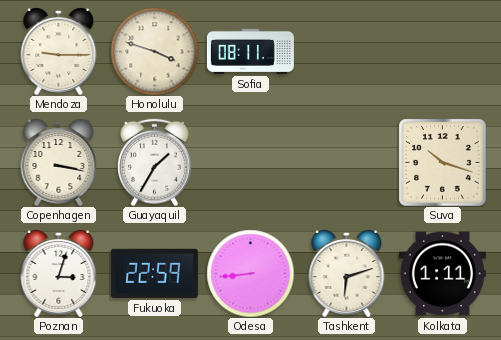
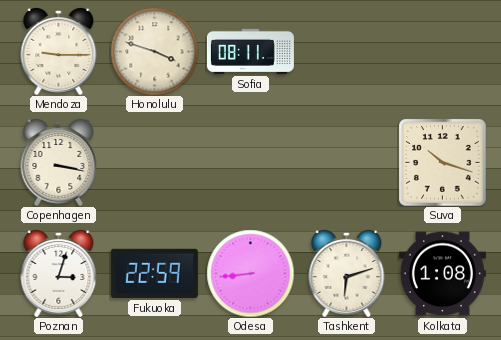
Guayaquil: 1:35 -> none
Kolkata: 1:11 -> 1:08
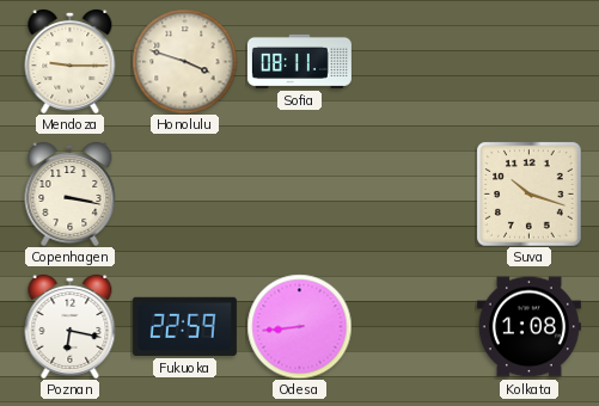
Poznan: 3:03 -> 6:17
Tashkent: 6:12 -> none
